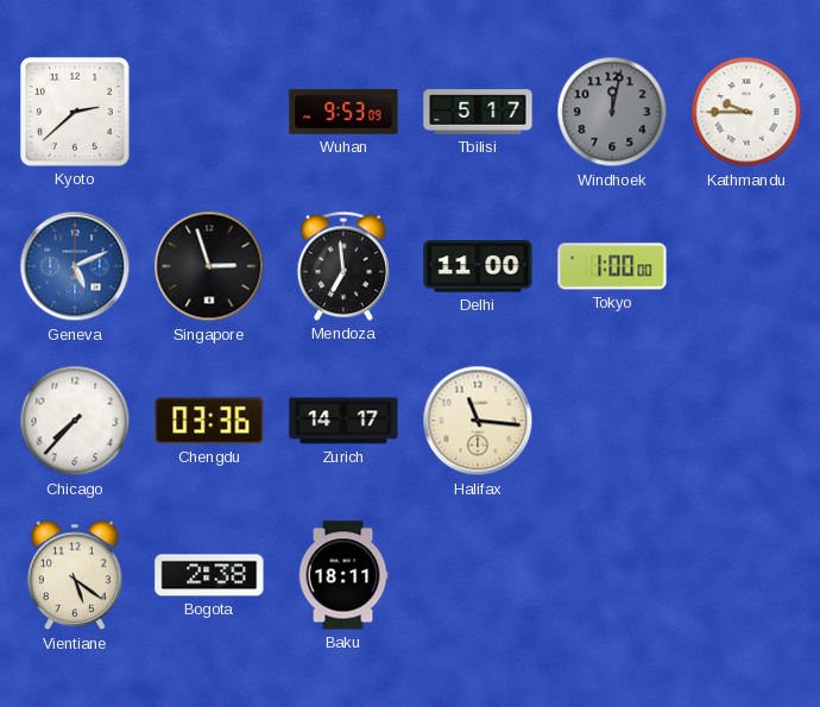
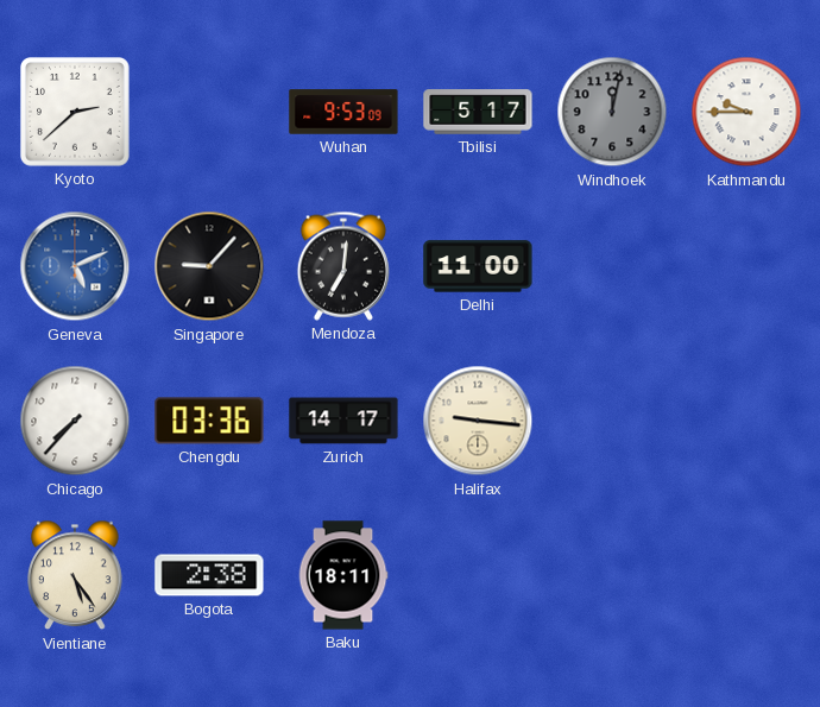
Singapore: 2:57 -> 9:07
Mendoza: 6:59 -> 7:01
Tokyo: 1:00 -> none
Halifax: 11:16 -> 9:16
Vientiane: 5:21 -> 5:24
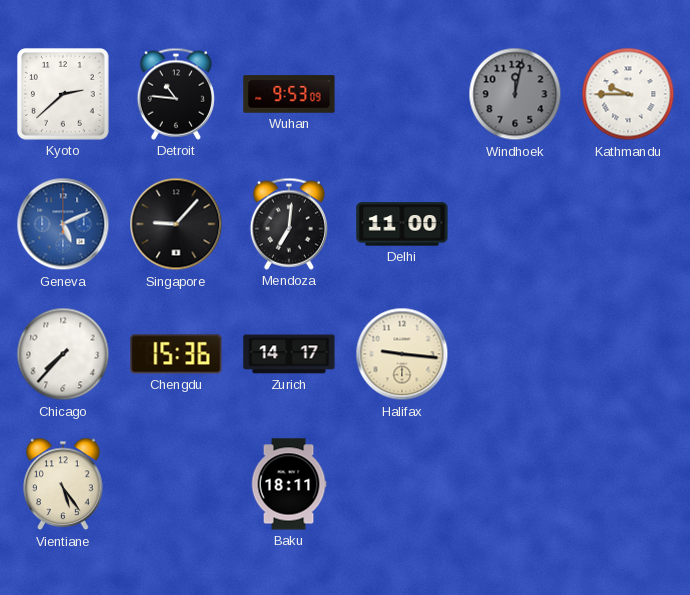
Detroit: none -> 10:46
Tbilisi: 5:17 -> none
Chengdu: 03:36 -> 15:36
Bogota: 2:38 -> none
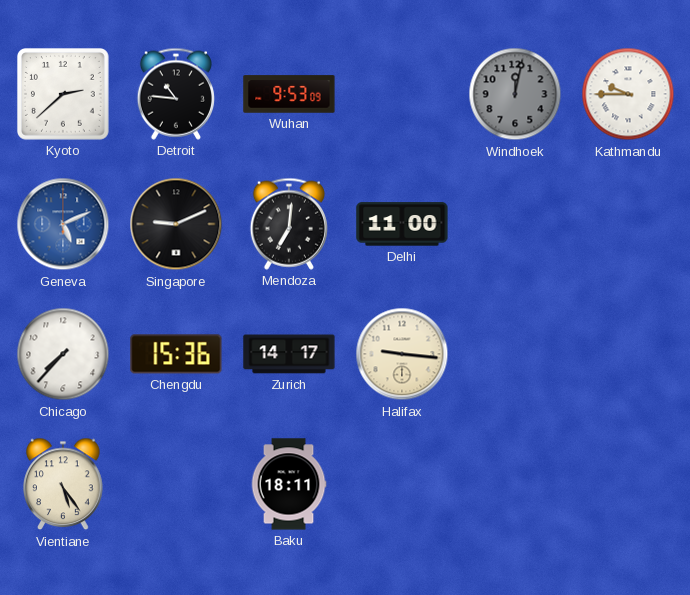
Singapore: 9:07 -> 9:11
